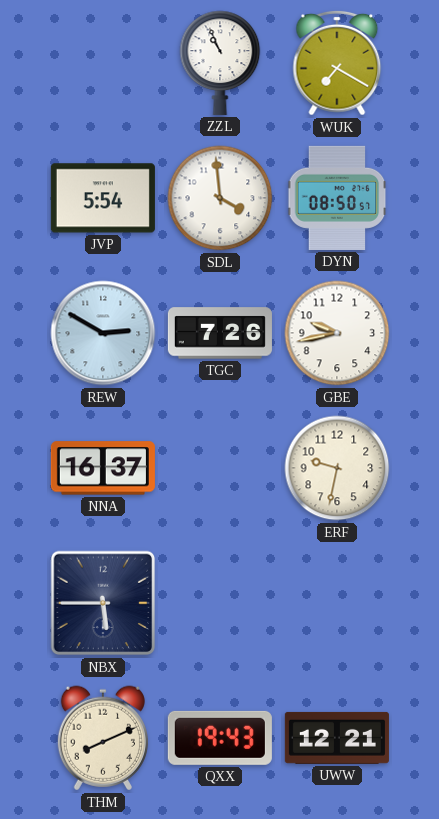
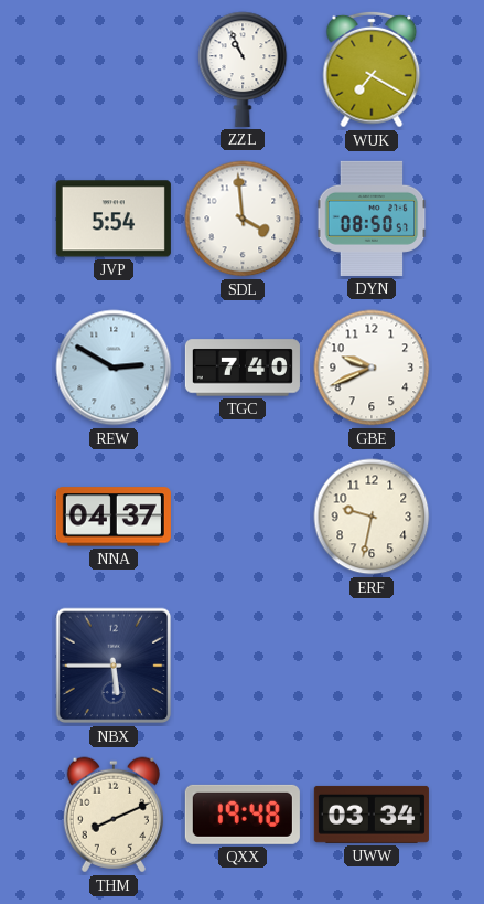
TGC: 7:26 -> 7:40
GBE: 9:43 -> 9:41
NNA: 16:37 -> 04:37
QXX: 19:43 -> 19:48
UWW: 12:21 -> 03:34
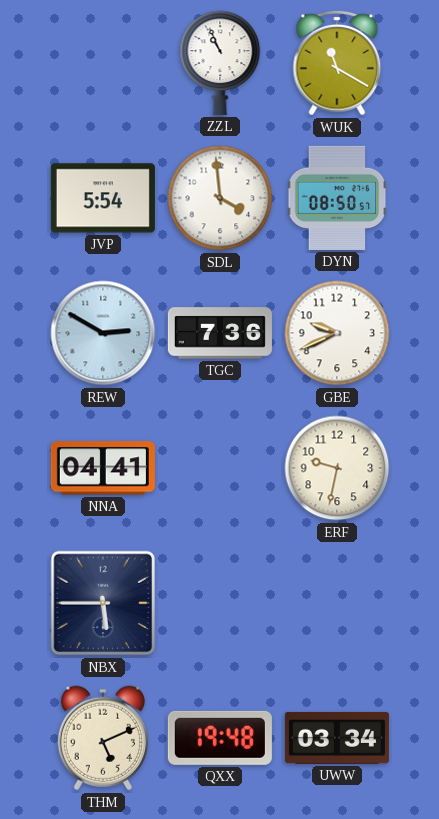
WUK: 7:20 -> 11:20
TGC: 7:40 -> 7:36
NNA: 04:37 -> 04:41
THM: 8:11 -> 5:11
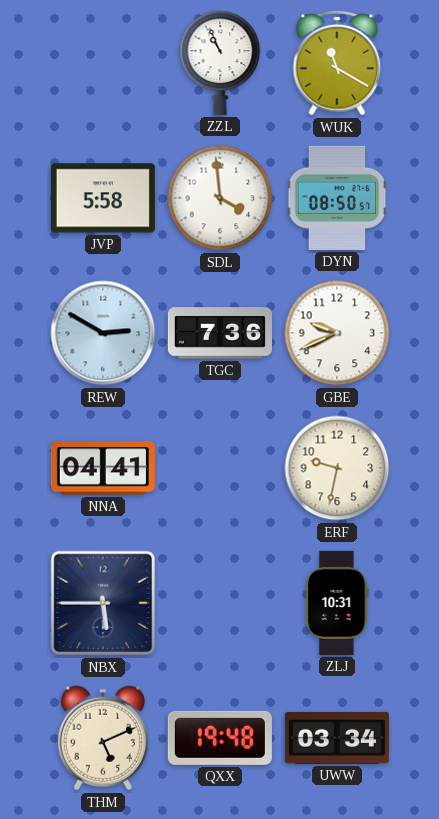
JVP: 5:54 -> 5:58
ZLJ: none -> 10:31
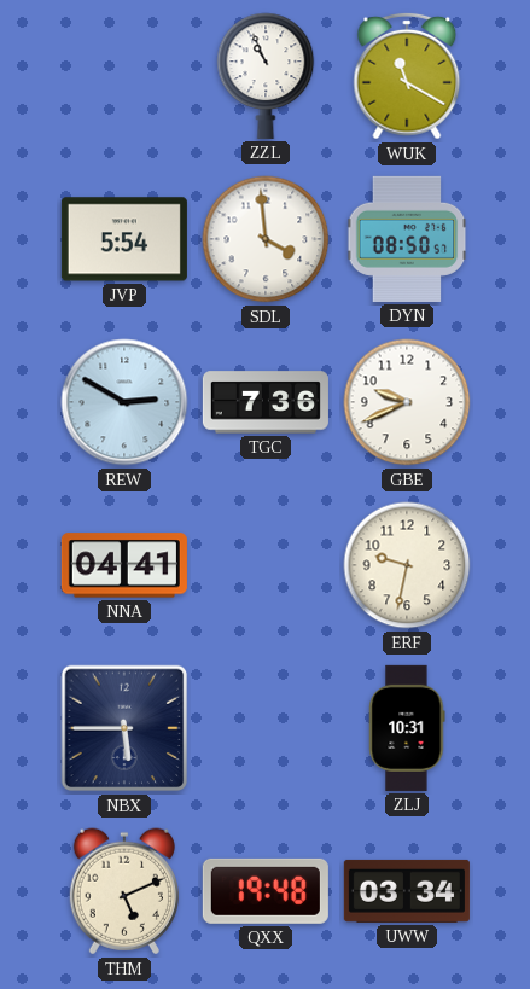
JVP: 5:58 -> 5:54
